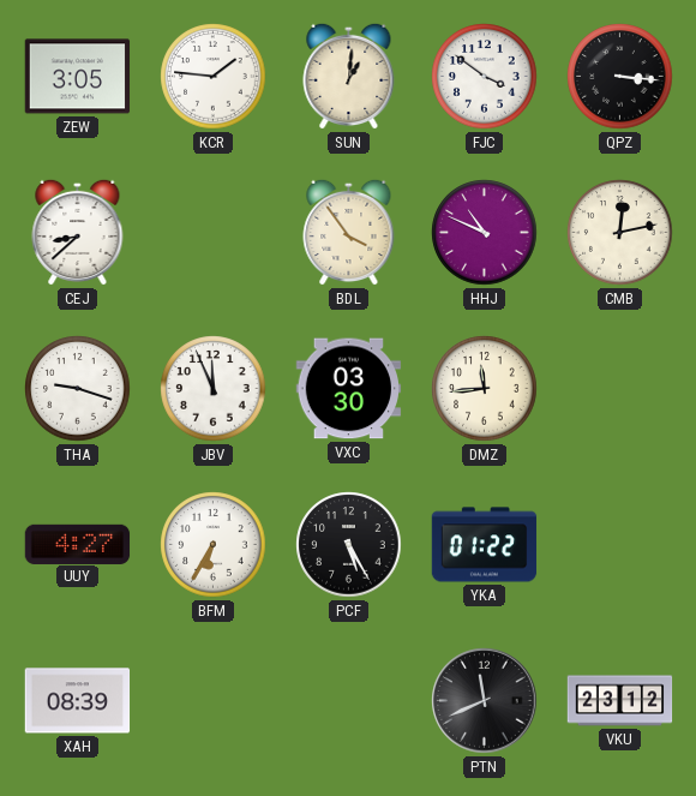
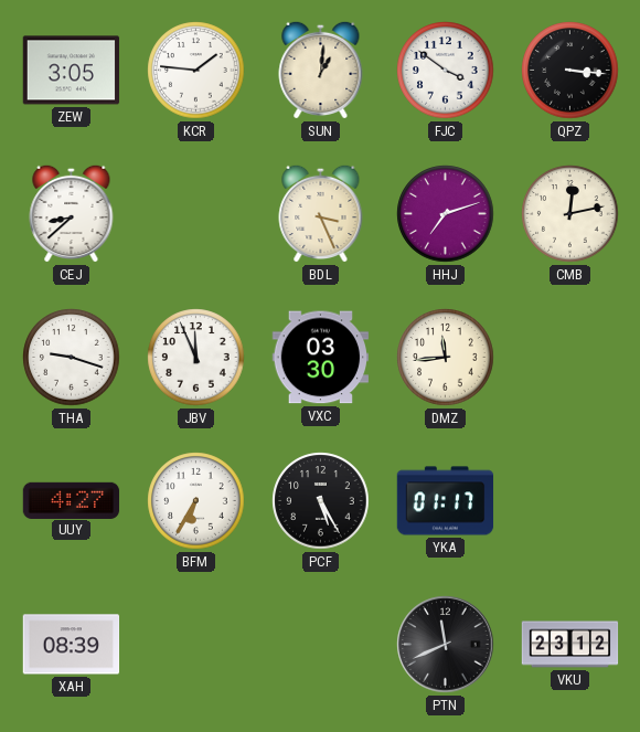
BDL: 3:54 -> 3:26
HHJ: 10:49 -> 7:12
YKA: 01:22 -> 01:17
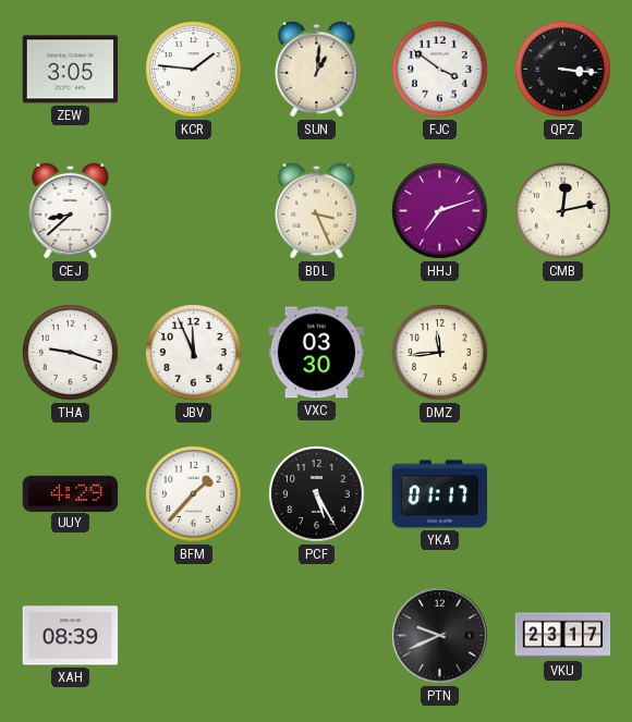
UUY: 4:27 -> 4:29
BFM: 6:35 -> 1:37
PTN: 11:41 -> 9:41
VKU: 23:12 -> 23:17
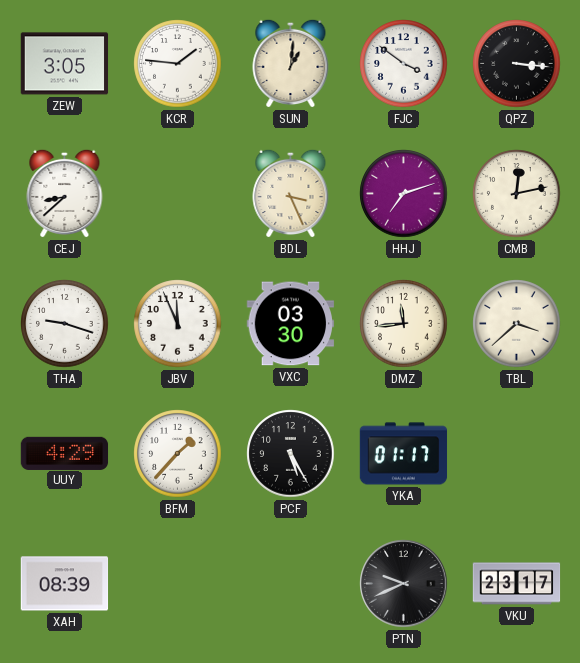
TBL: none -> 3:38
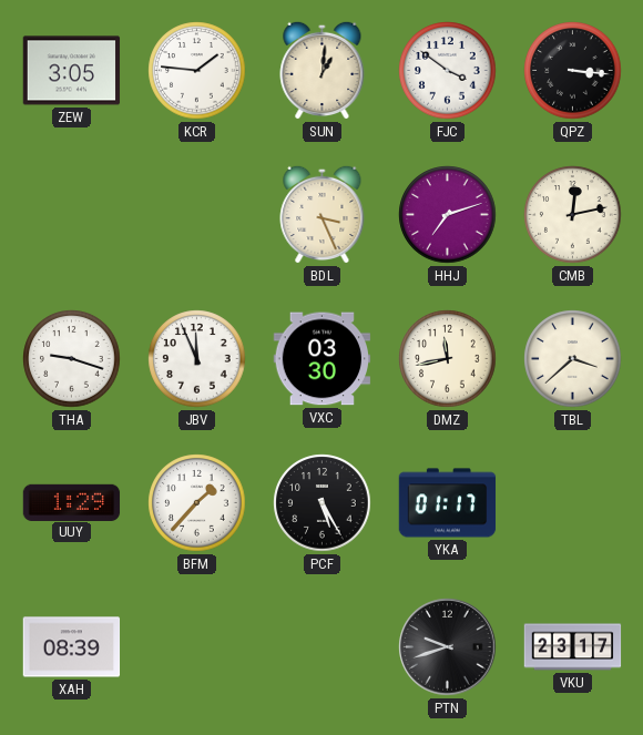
CEJ: 8:38 -> none
DMZ: 11:44 -> 11:43
UUY: 4:29 -> 1:29
PTN: 9:41 -> 9:42
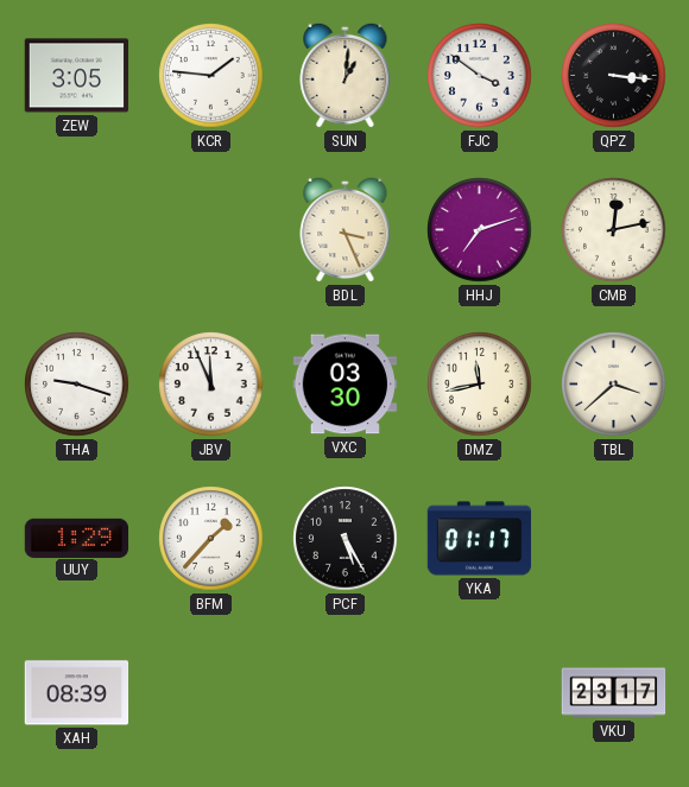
PTN: 9:42 -> none
